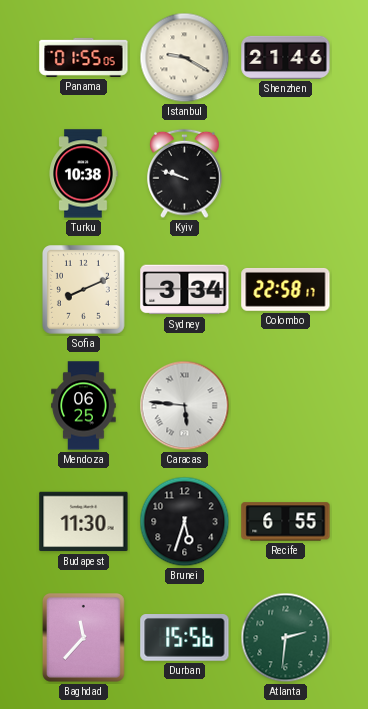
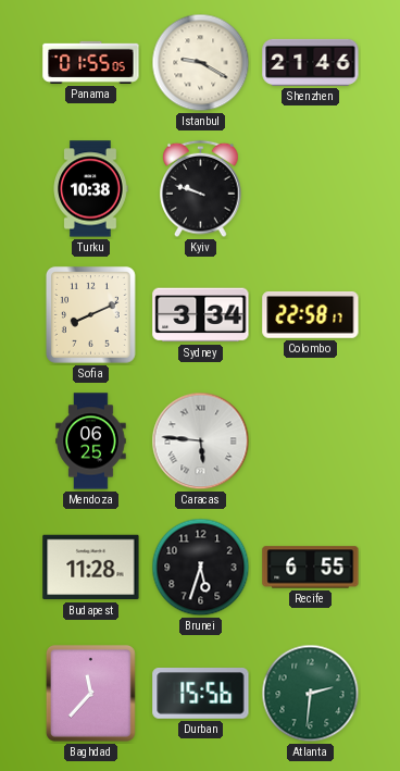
Budapest: 11:30 -> 11:28
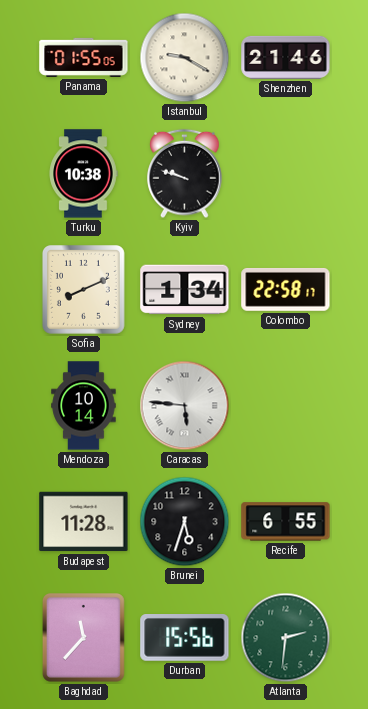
Sydney: 3:34 -> 1:34
Mendoza: 06:25 -> 10:14
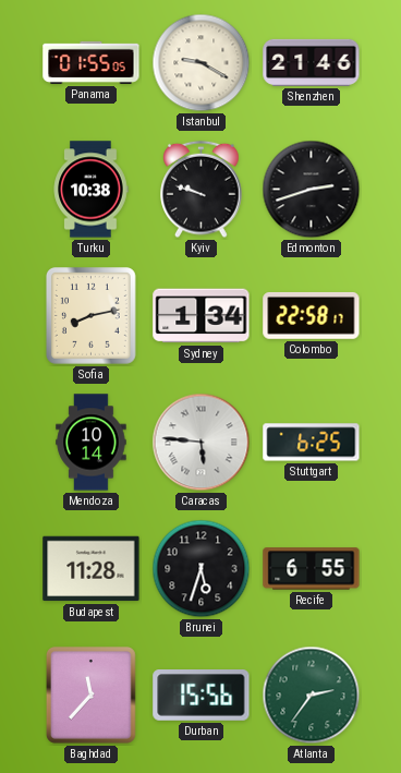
Edmonton: none -> 2:42
Sofia: 8:11 -> 8:13
Stuttgart: none -> 6:25
Atlanta: 2:31 -> 2:36
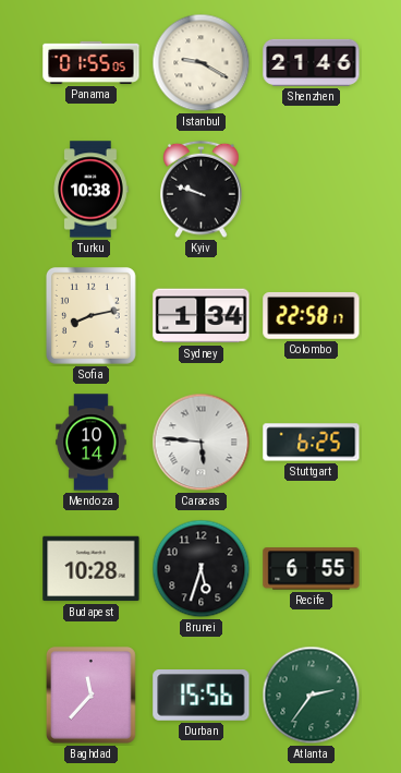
Edmonton: 2:42 -> none
Budapest: 11:28 -> 10:28
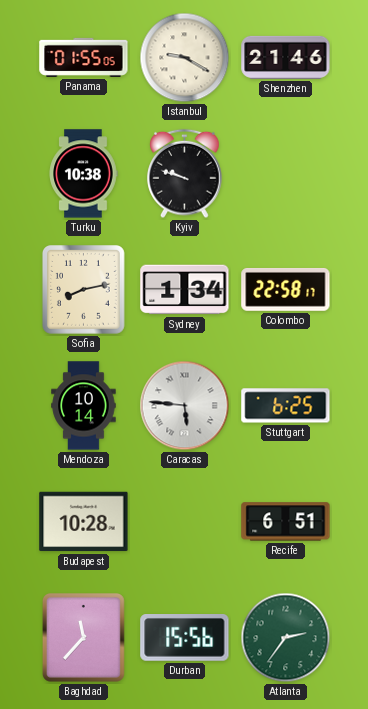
Brunei: 5:33 -> none
Recife: 6:55 -> 6:51
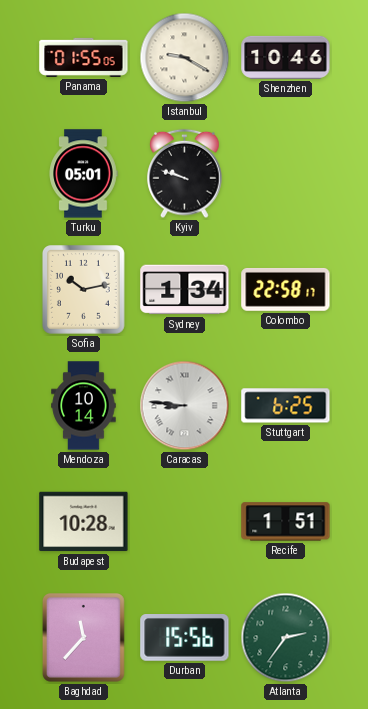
Shenzhen: 21:46 -> 10:46
Turku: 10:38 -> 05:01
Sofia: 8:13 -> 10:13
Caracas: 5:46 -> 8:46
Recife: 6:51 -> 1:51
